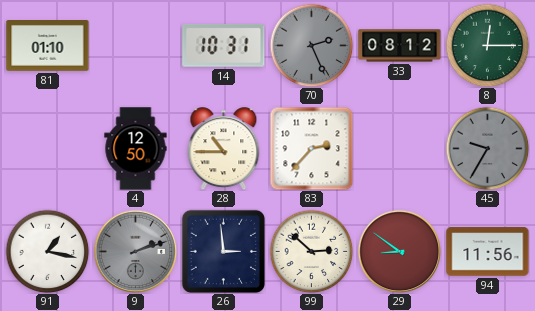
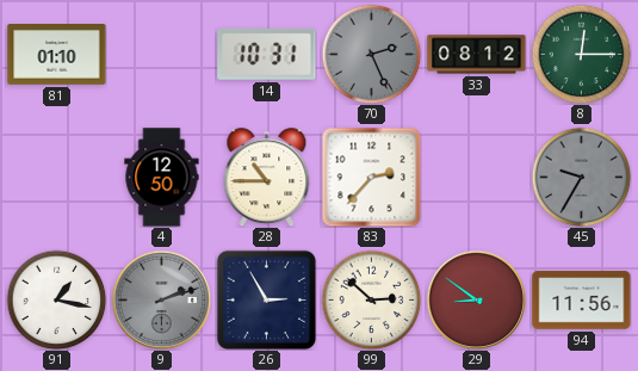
26: 2:59 -> 2:55
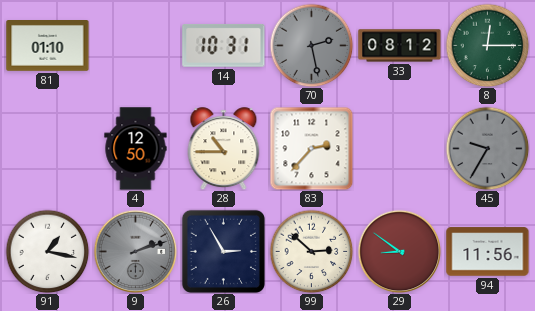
70: 2:26 -> 2:28
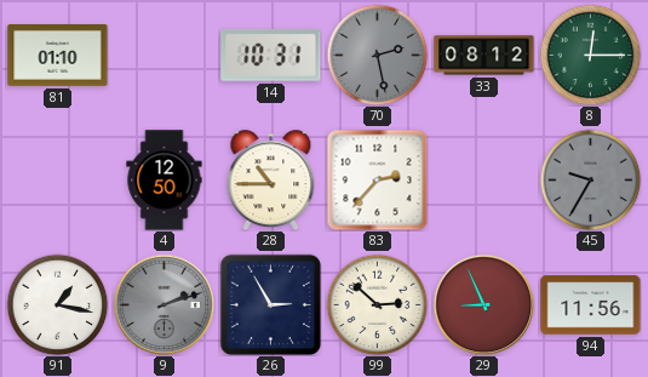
29: 8:51 -> 8:56
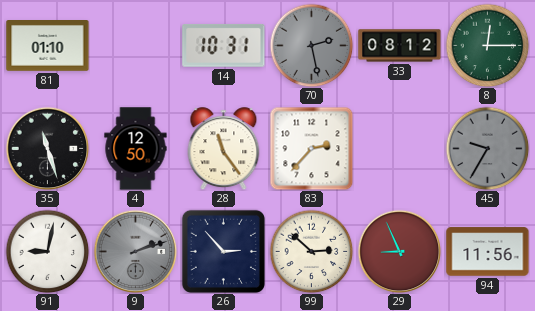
35: none -> 11:27
28: 10:45 -> 11:24
91: 1:17 -> 9:02
26: 2:55 -> 2:53
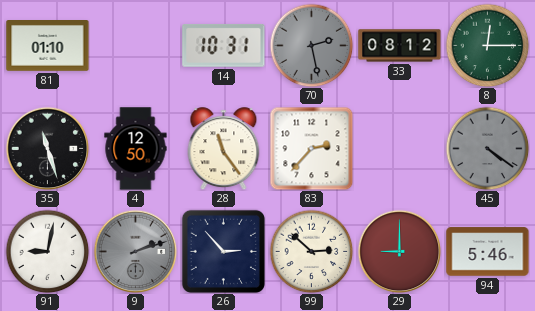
45: 9:35 -> 4:21
29: 8:56 -> 9:00
94: 11:56 -> 5:46
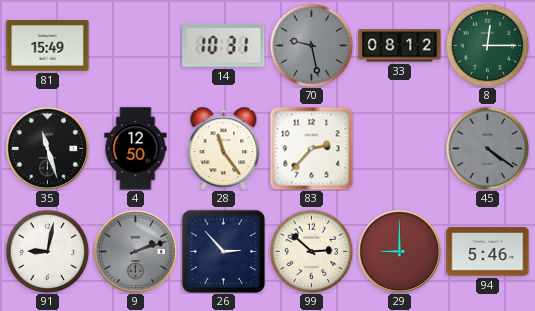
81: 01:10 -> 15:49
70: 2:28 -> 9:28
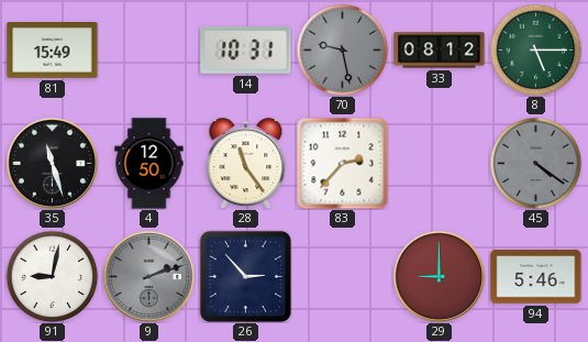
8: 12:15 -> 5:15
99: 2:52 -> none
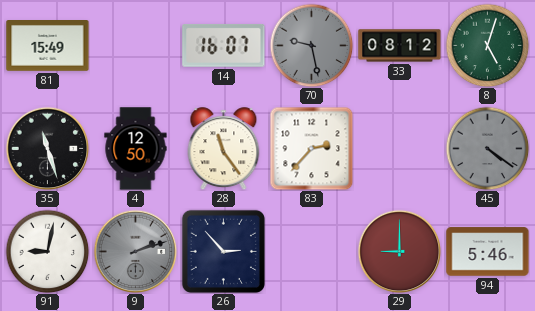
14: 10:31 -> 16:07
8: 5:15 -> 5:03
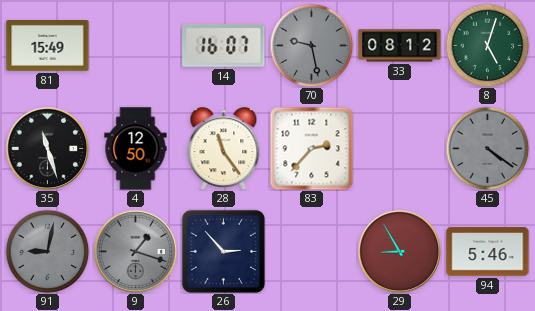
91 dial: white -> grey
9: 2:12 -> 1:18
29: 9:00 -> 8:55
